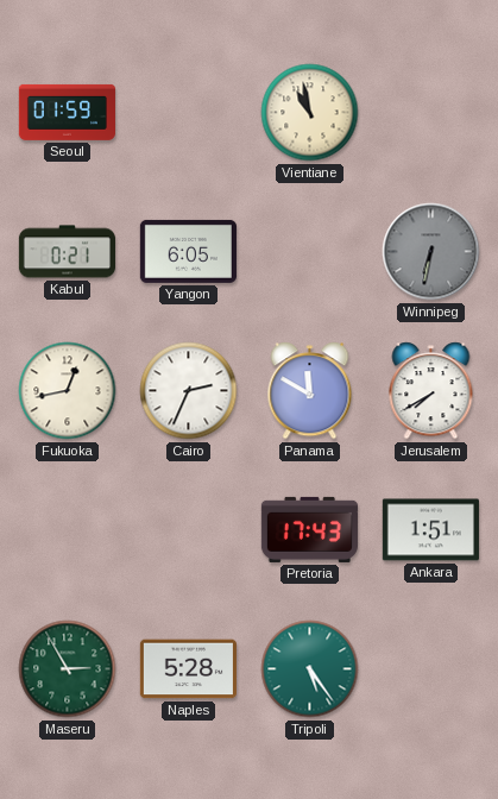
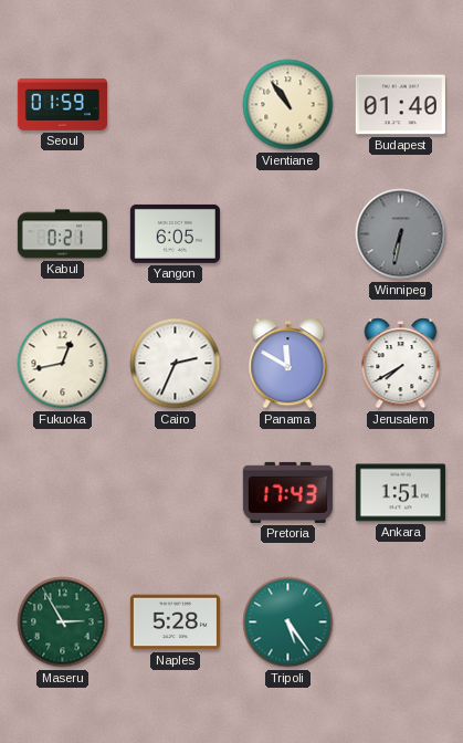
Vientiane: 10:58 -> 10:54
Budapest: none -> 01:40
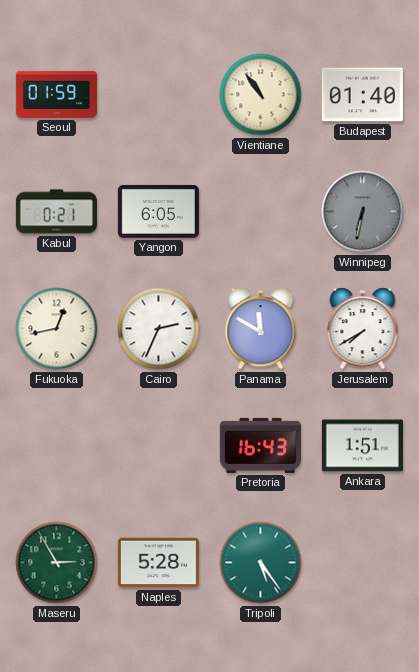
Pretoria: 17:43 -> 16:43
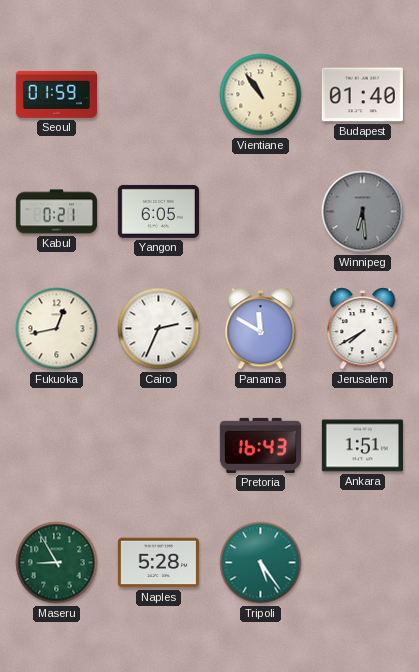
Winnipeg: 6:32 -> 6:29
Maseru: 2:55 -> 8:55
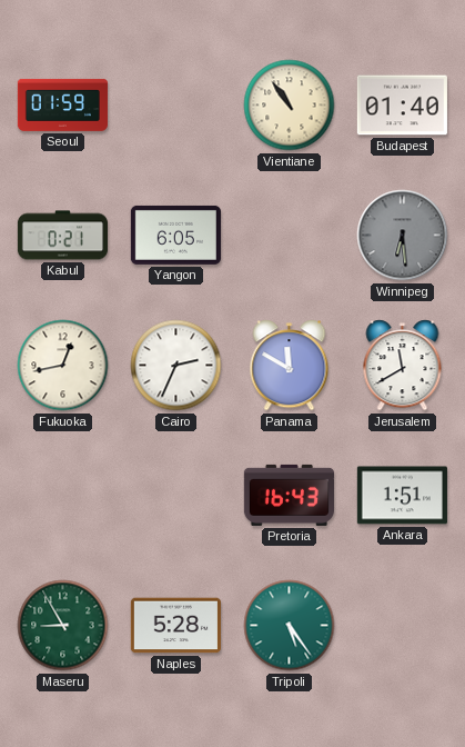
Jerusalem: 7:40 -> 11:40
